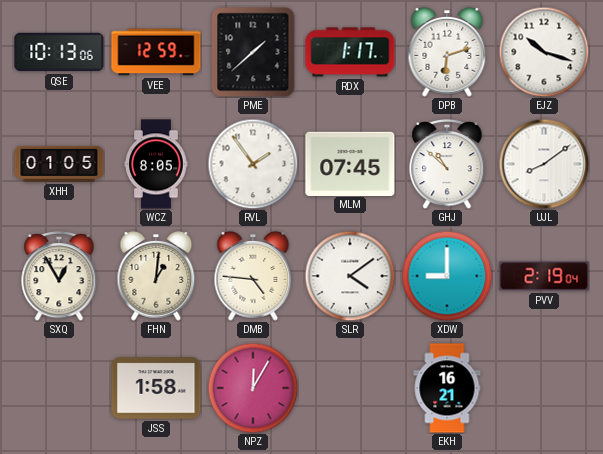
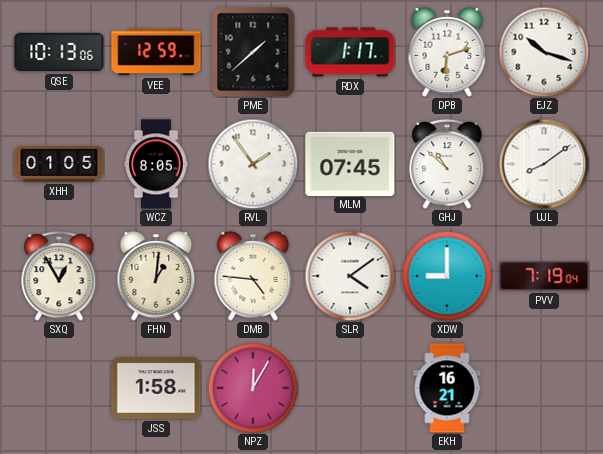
PVV: 2:19 -> 7:19
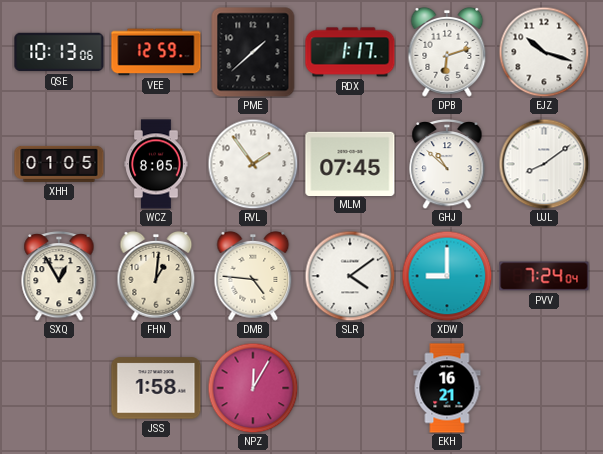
PVV: 7:19 -> 7:24
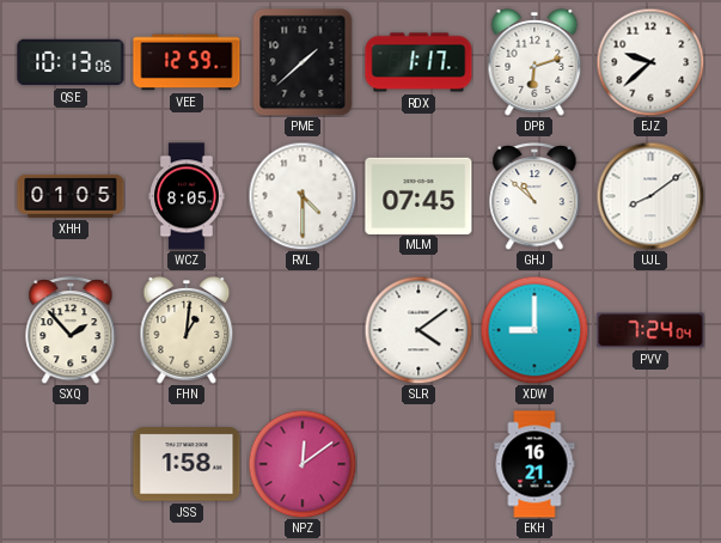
EJZ: 10:18 -> 9:38
RVL: 1:54 -> 4:30
SXQ: 12:55 -> 1:53
DMB: 4:46 -> none
NPZ: 12:05 -> 12:09
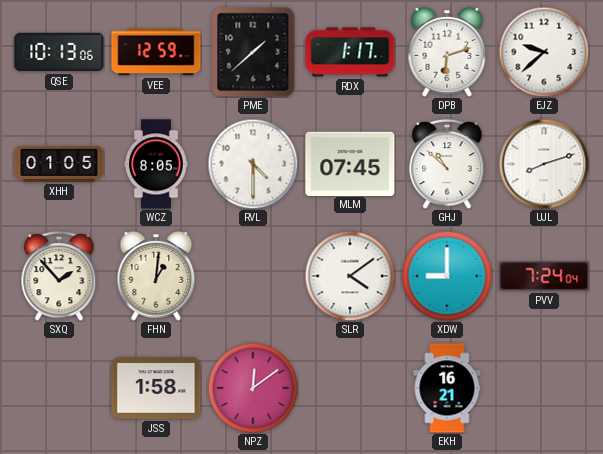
UJL: 8:09 -> 8:12
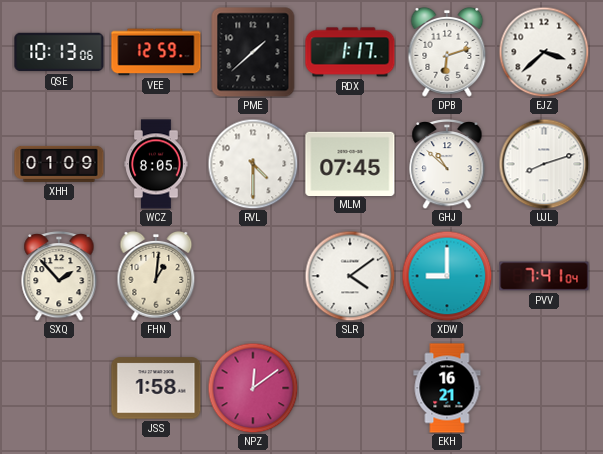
EJZ: 9:38 -> 3:38
XHH: 01:05 -> 01:09
PVV: 7:24 -> 7:41
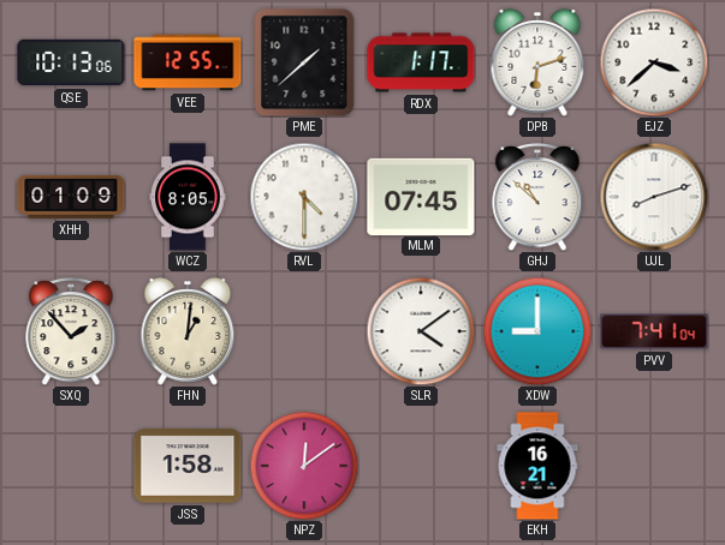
VEE: 12:59 -> 12:55
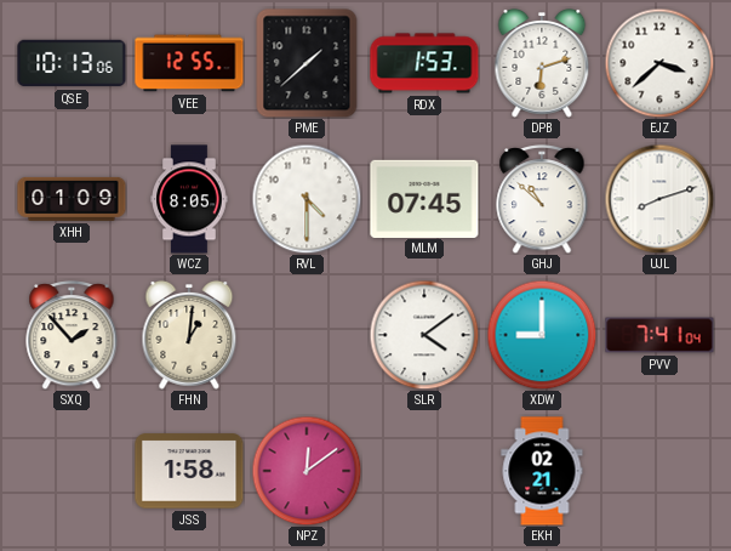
RDX: 1:17 -> 1:53
EKH: 16:21 -> 02:21
